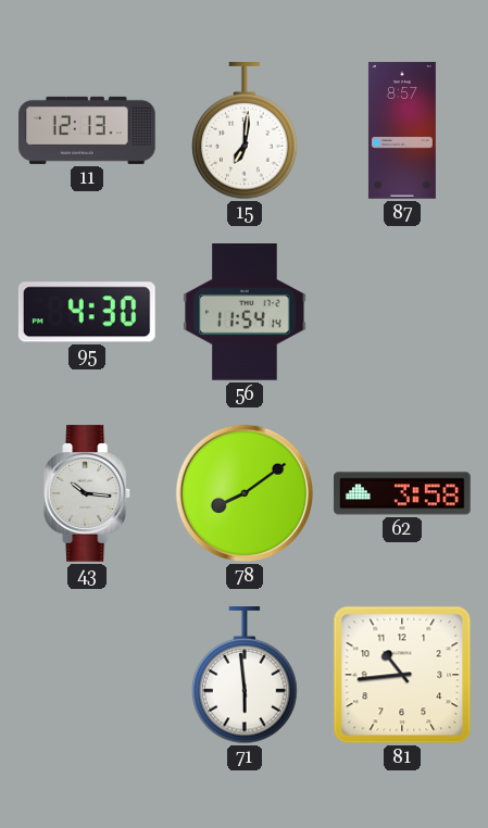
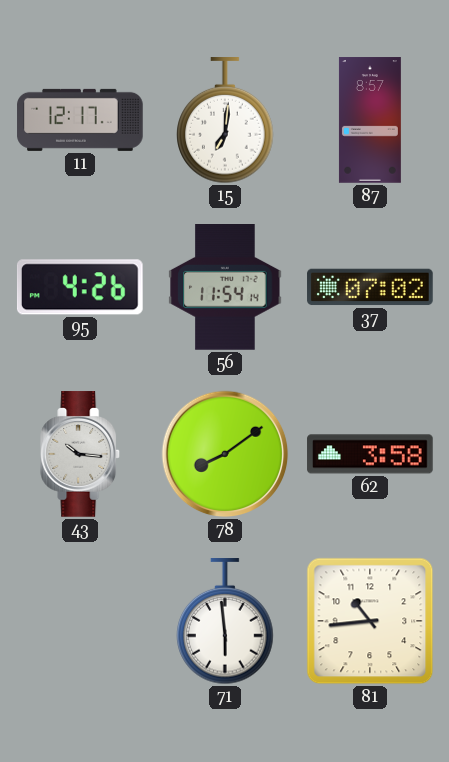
11: 12:13 -> 12:17
95: 4:30 -> 4:26
37: none -> 07:02
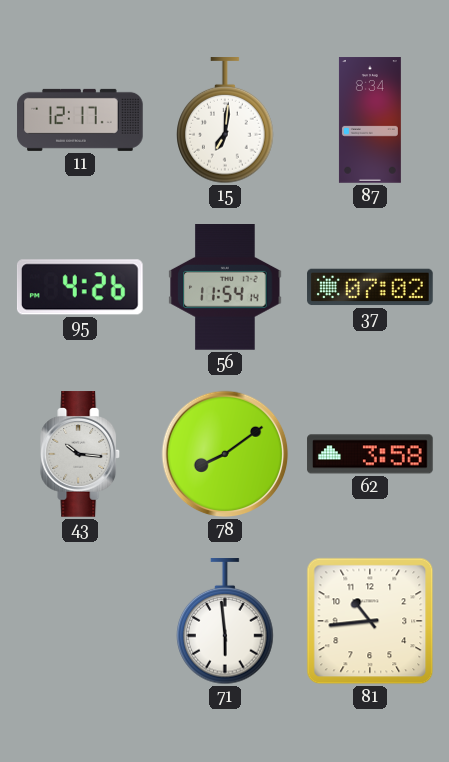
87: 8:57 -> 8:34
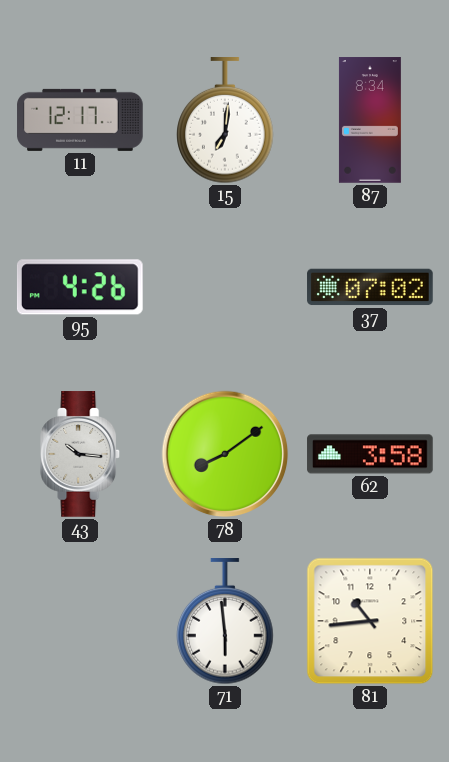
56: 11:54 -> none
